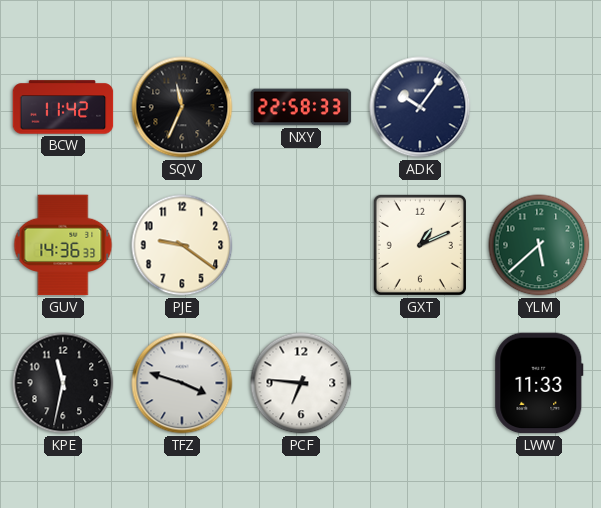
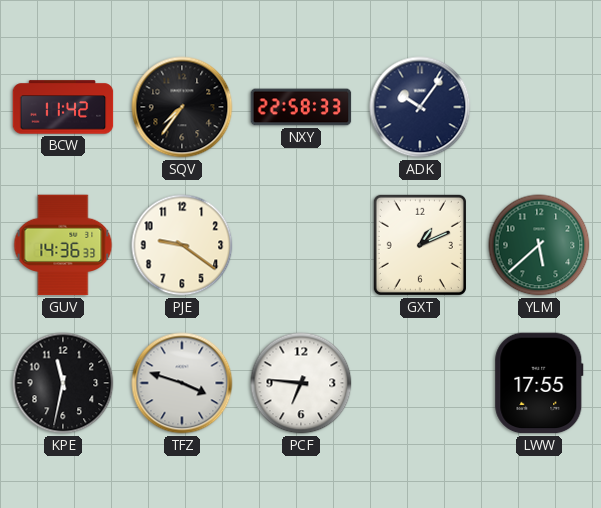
SQV: 11:34 -> 7:36
LWW: 11:33 -> 17:55
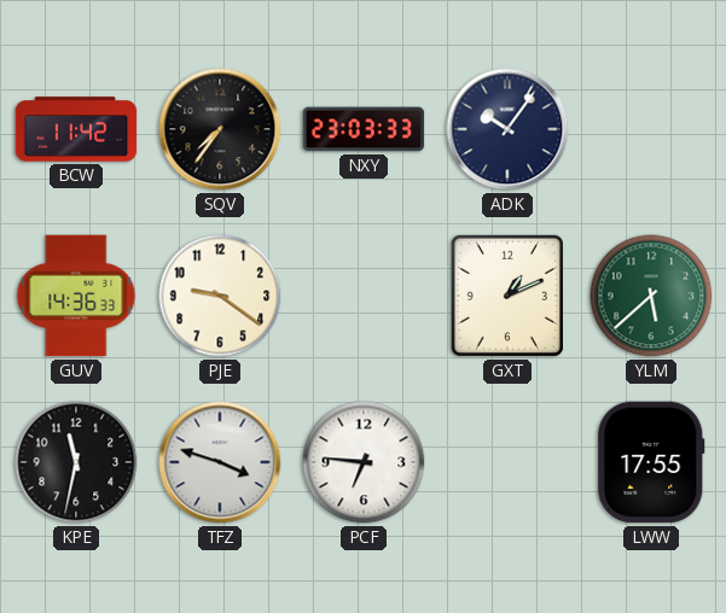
NXY: 22:58 -> 23:03
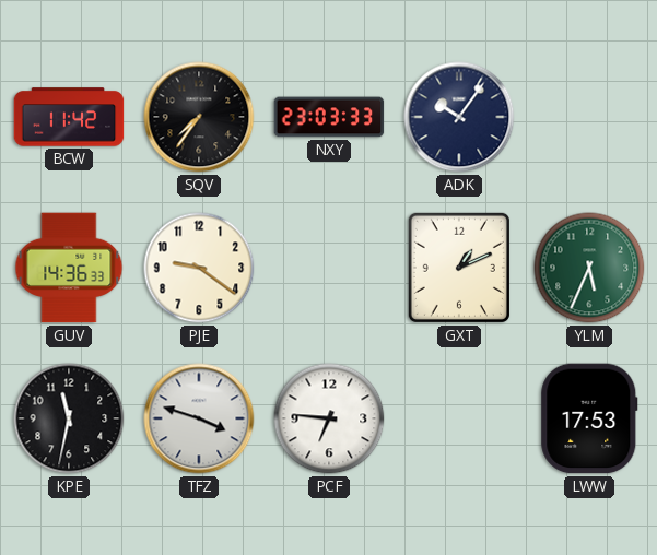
YLM: 5:38 -> 5:34
LWW: 17:55 -> 17:53
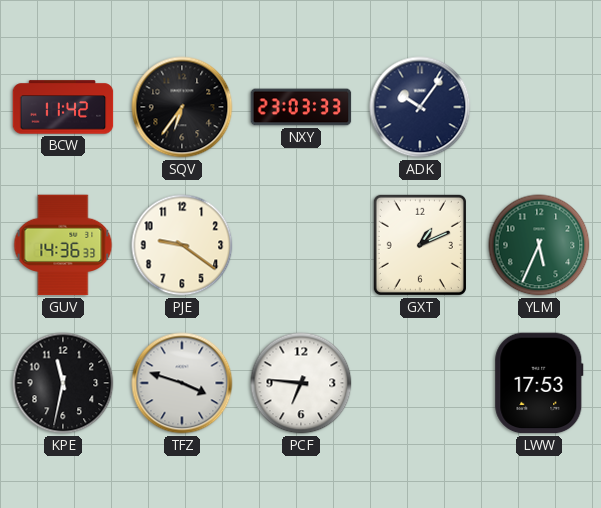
SQV: 7:36 -> 6:36
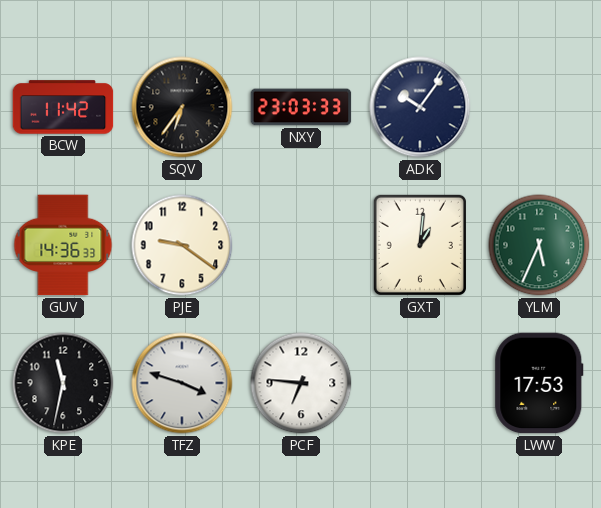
GXT: 1:11 -> 1:01
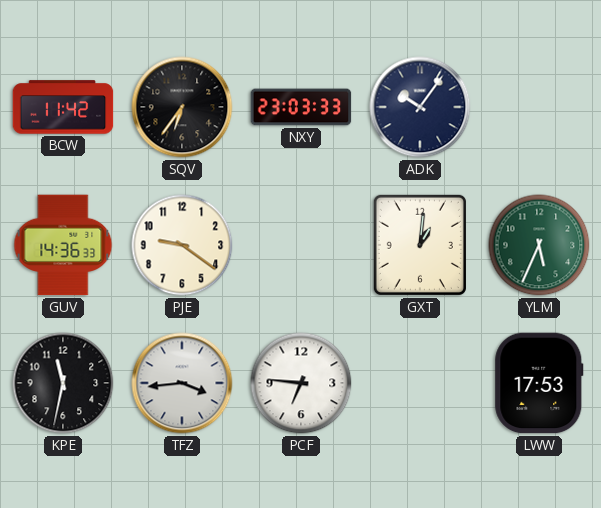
TFZ: 3:48 -> 3:44
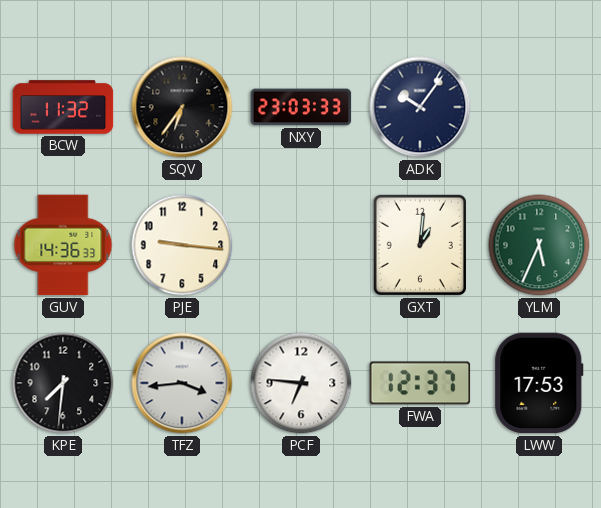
BCW: 11:42 -> 11:32
PJE: 9:21 -> 9:16
KPE: 11:32 -> 7:31
FWA: none -> 12:37
